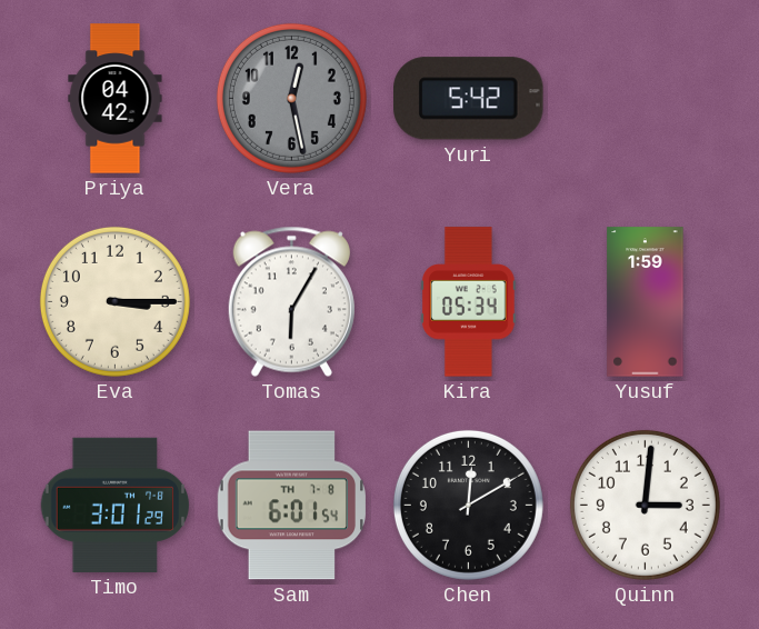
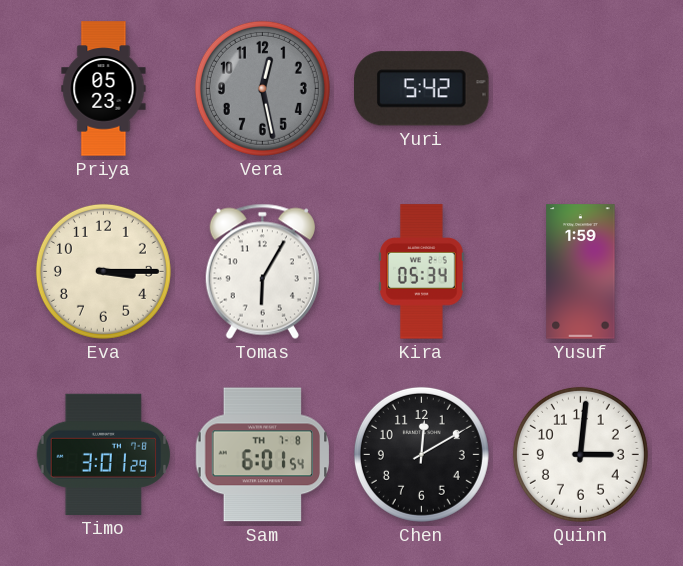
Priya: 04:42 -> 05:23
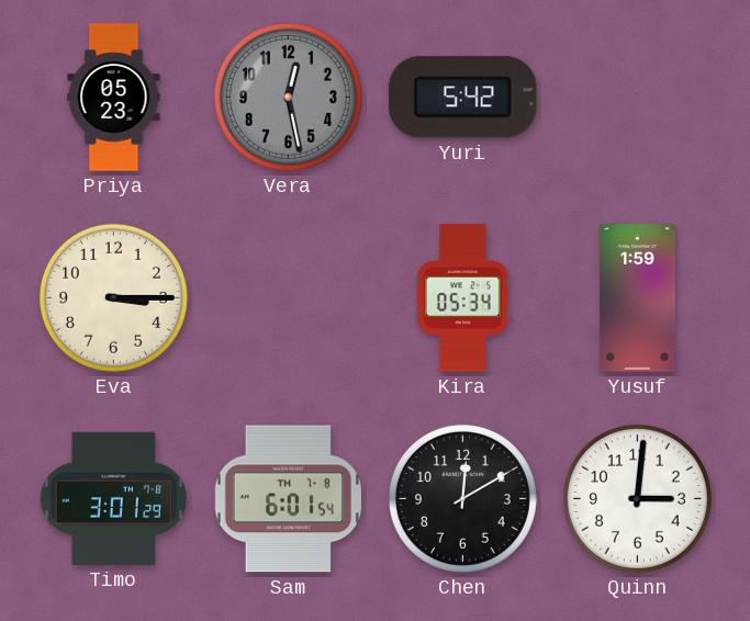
Tomas: 6:05 -> none
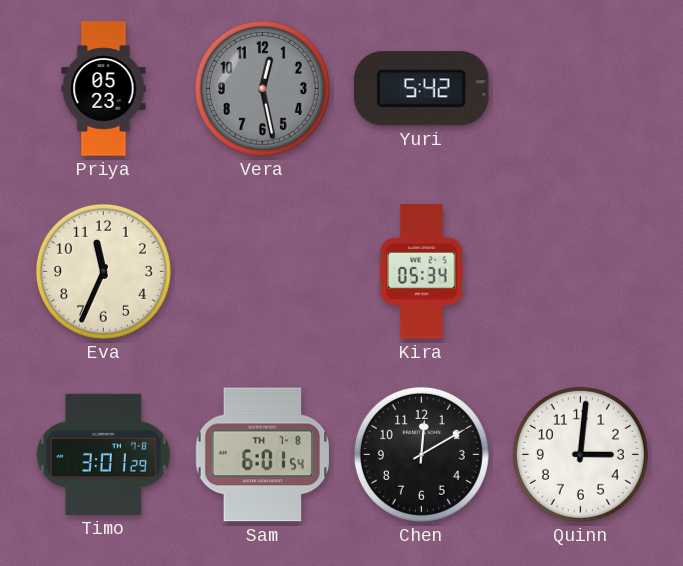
Eva: 3:15 -> 11:34
Yusuf: 1:59 -> none
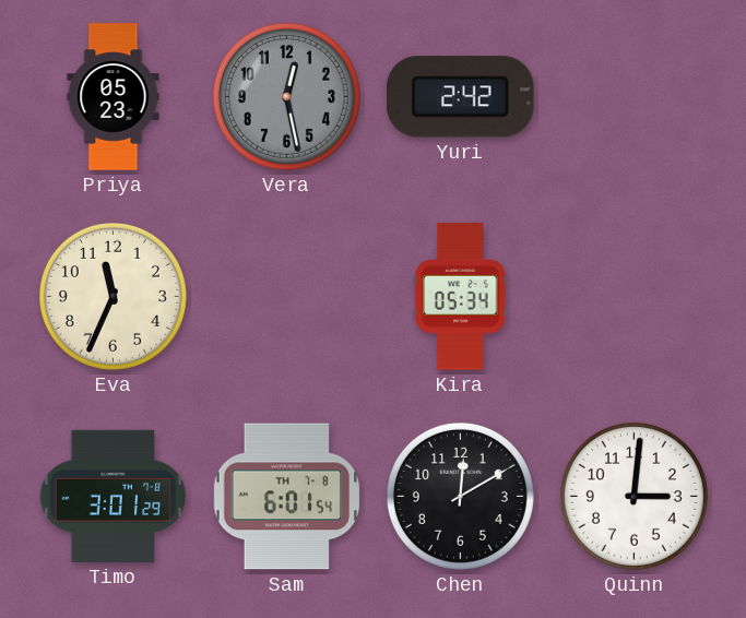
Yuri: 5:42 -> 2:42
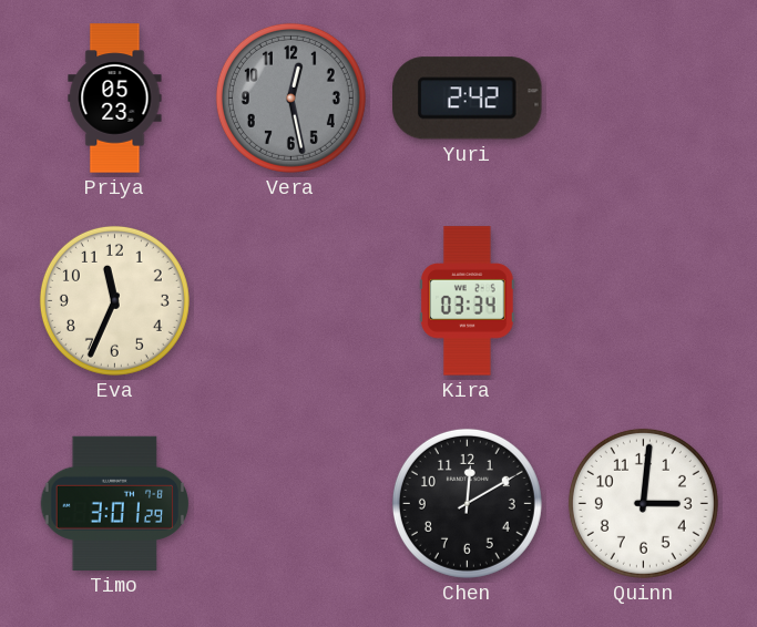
Kira: 05:34 -> 03:34
Sam: 6:01 -> none
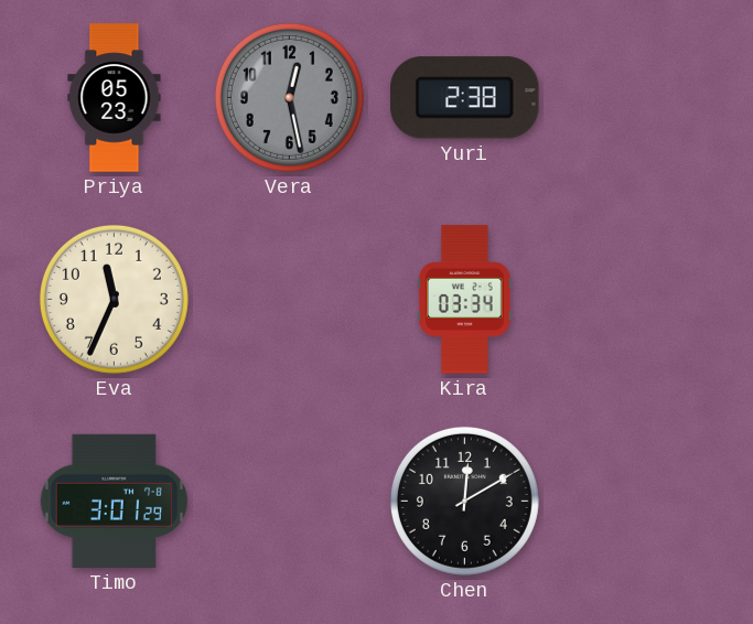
Yuri: 2:42 -> 2:38
Quinn: 3:01 -> none
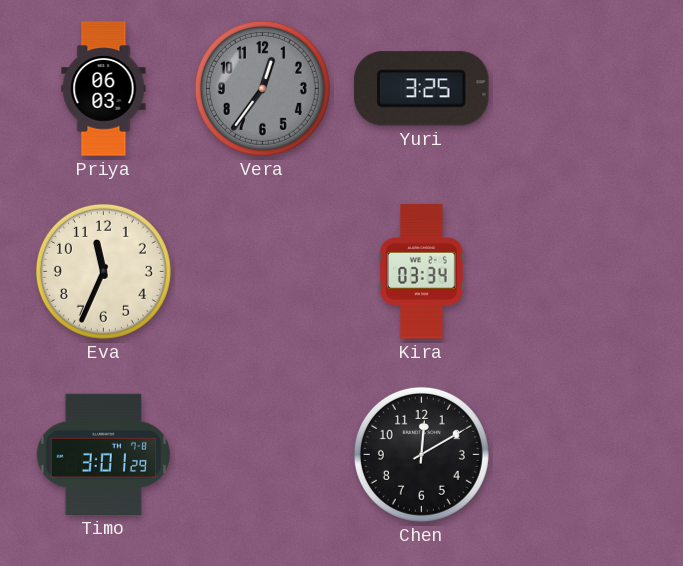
Priya: 05:23 -> 06:03
Vera: 12:28 -> 12:36
Yuri: 2:38 -> 3:25
